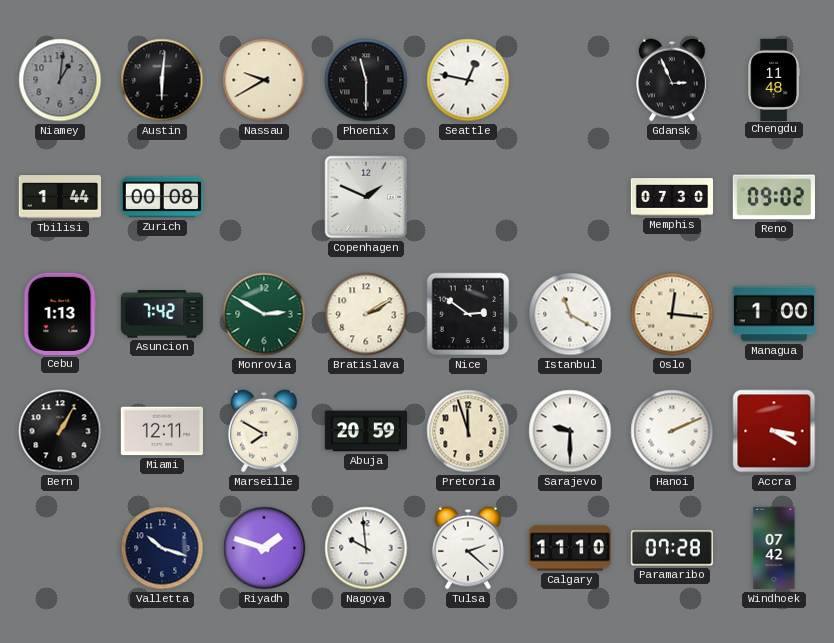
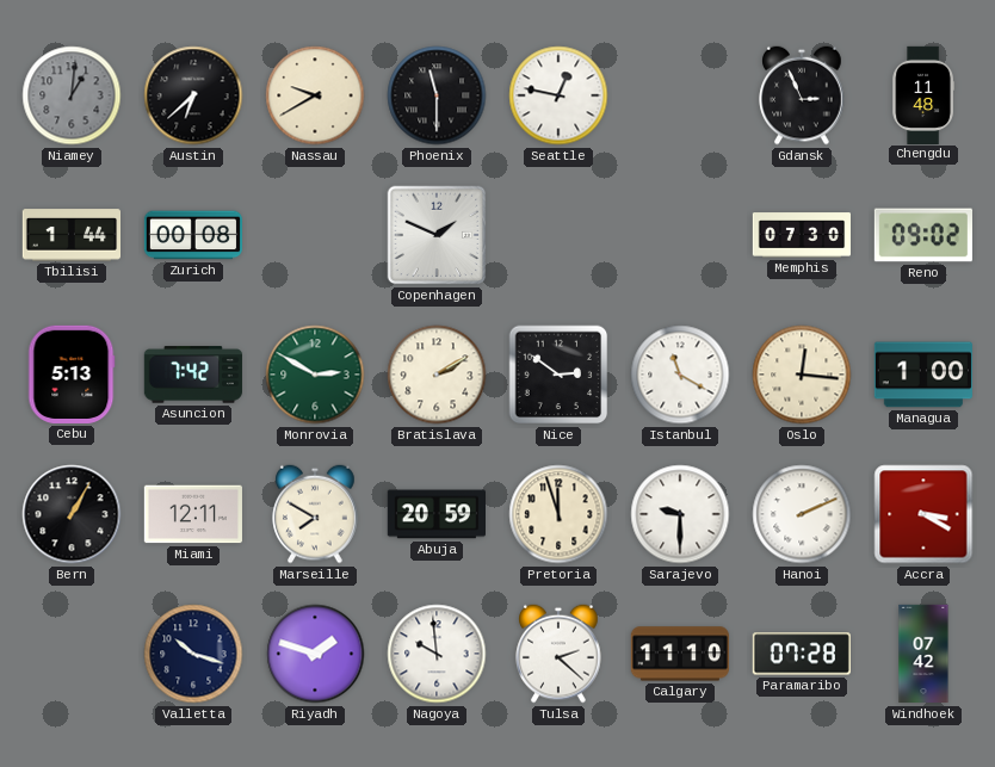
Austin: 6:01 -> 6:38
Cebu: 1:13 -> 5:13
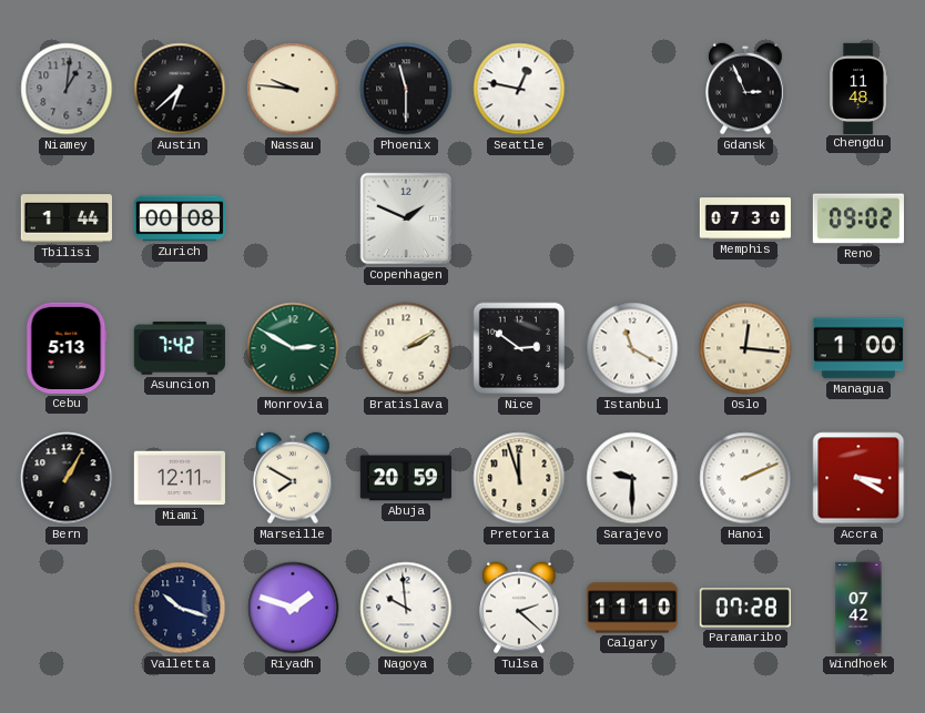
Nassau: 9:40 -> 9:46
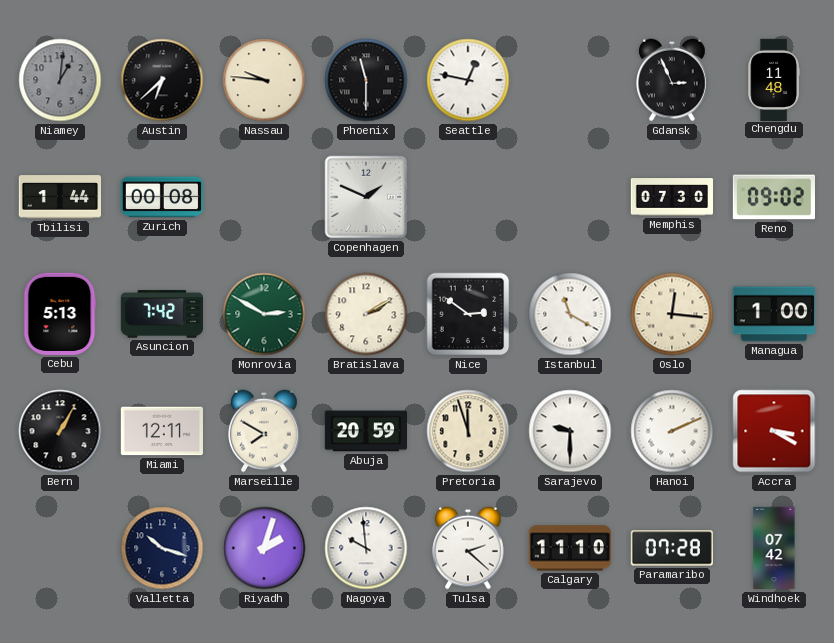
Riyadh: 1:48 -> 2:03
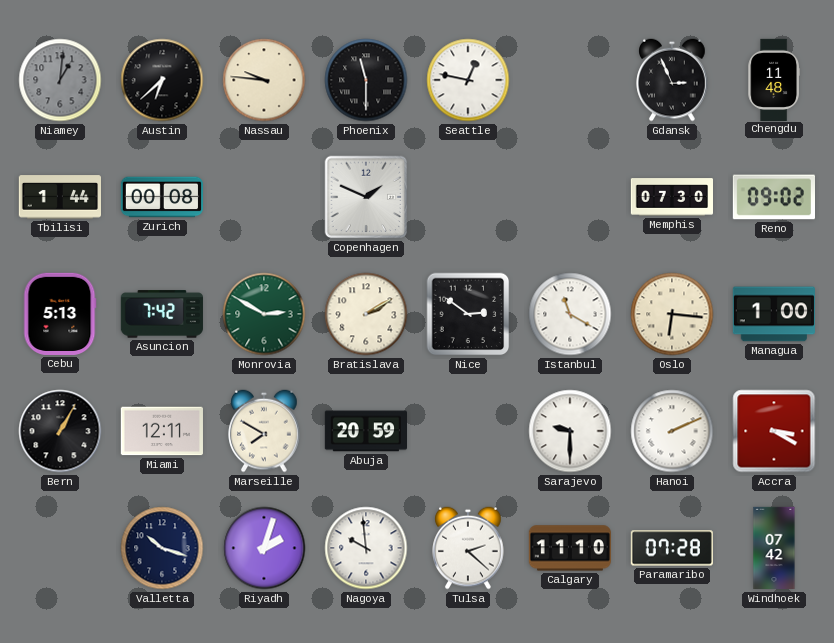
Oslo: 12:16 -> 6:16
Pretoria: 11:57 -> none
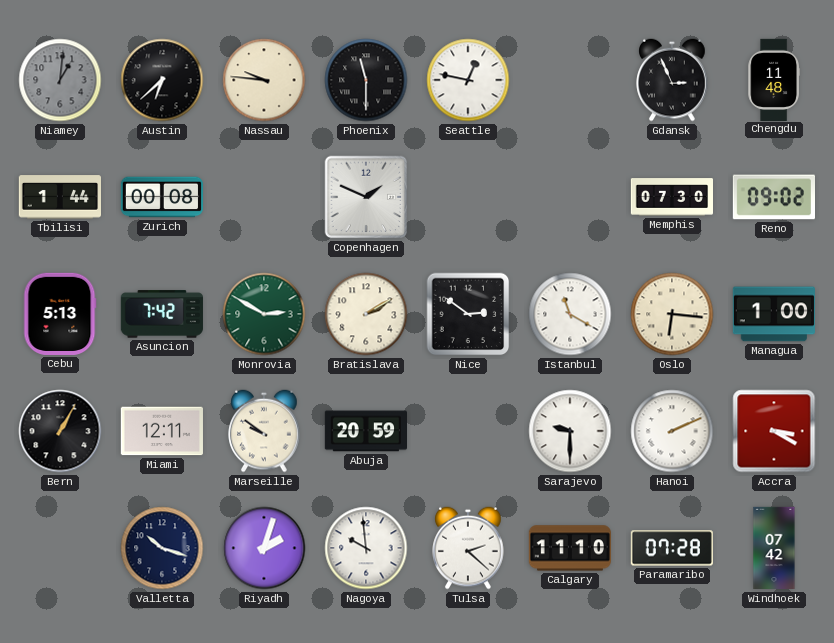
Marseille: 7:50 -> 9:51
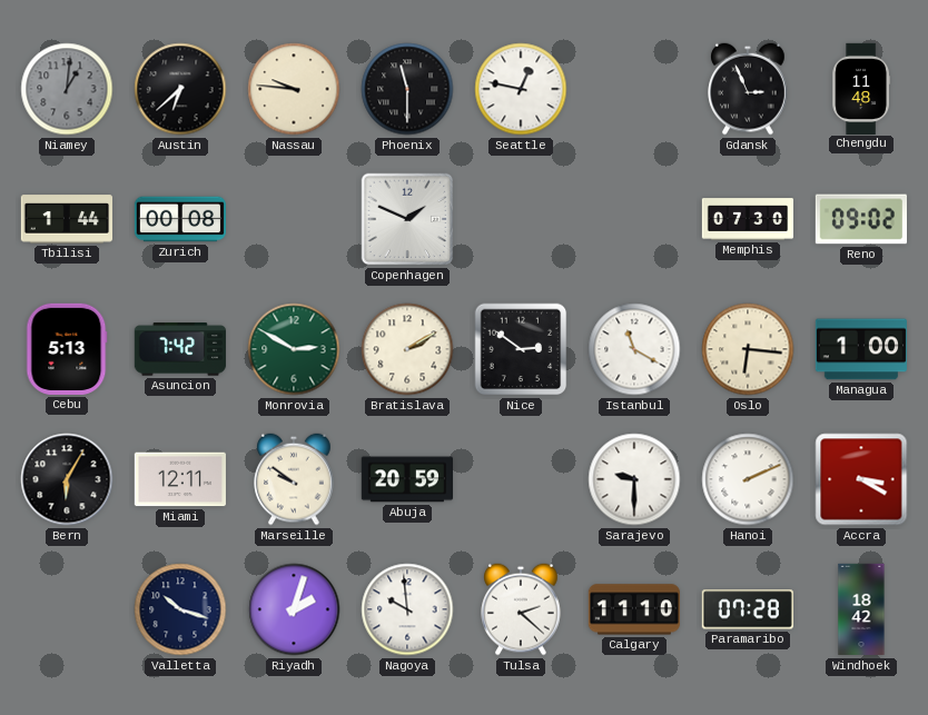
Bern: 1:05 -> 6:05
Windhoek: 07:42 -> 18:42
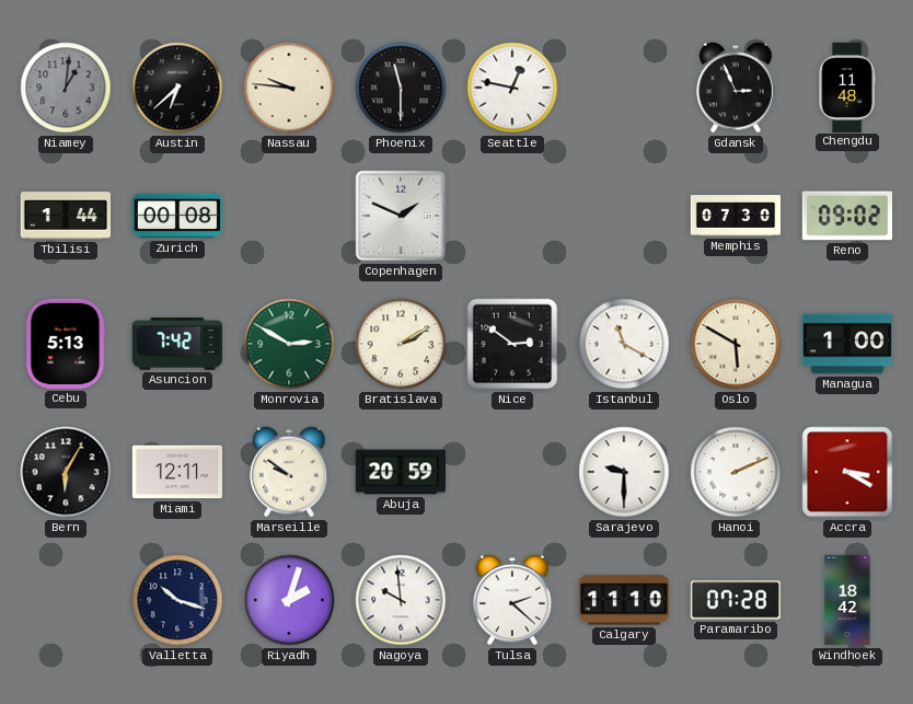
Oslo: 6:16 -> 5:50
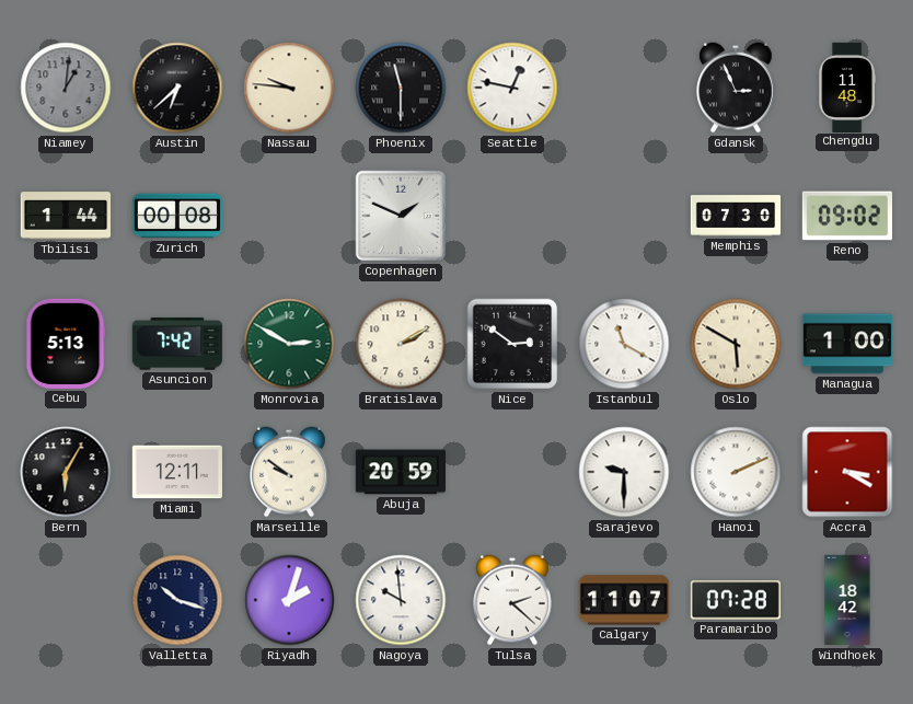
Calgary: 11:10 -> 11:07
